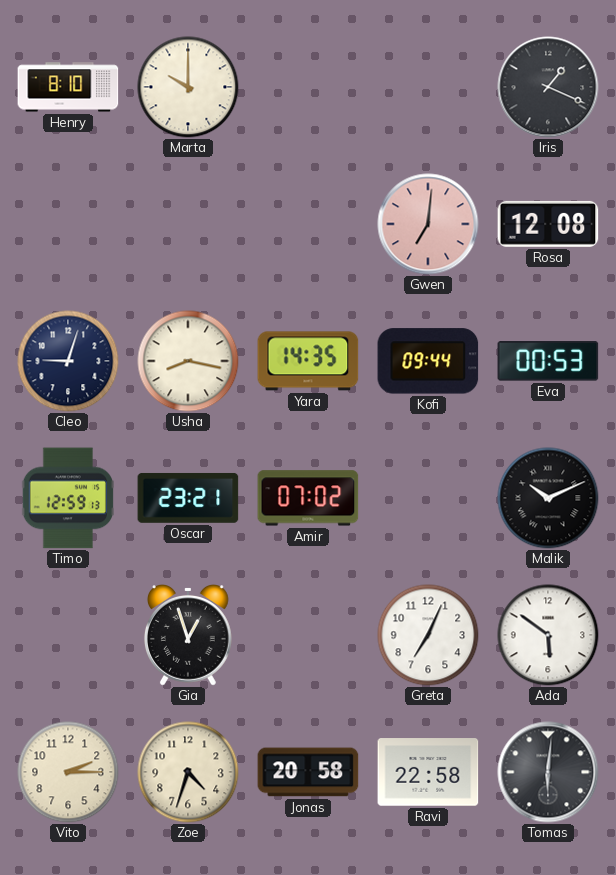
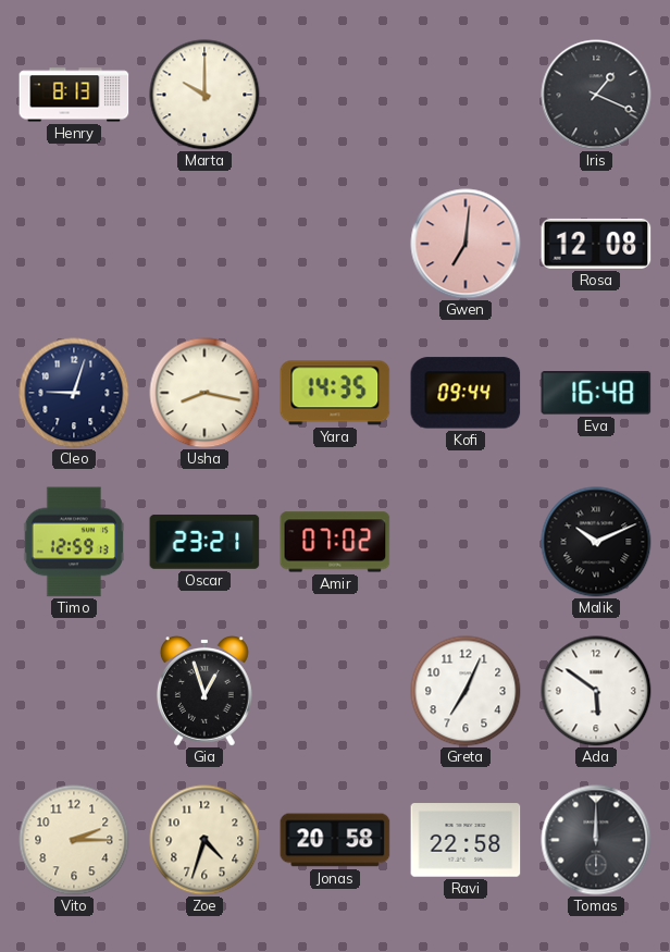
Henry: 8:10 -> 8:13
Eva: 00:53 -> 16:48
Tomas: 6:01 -> 12:00
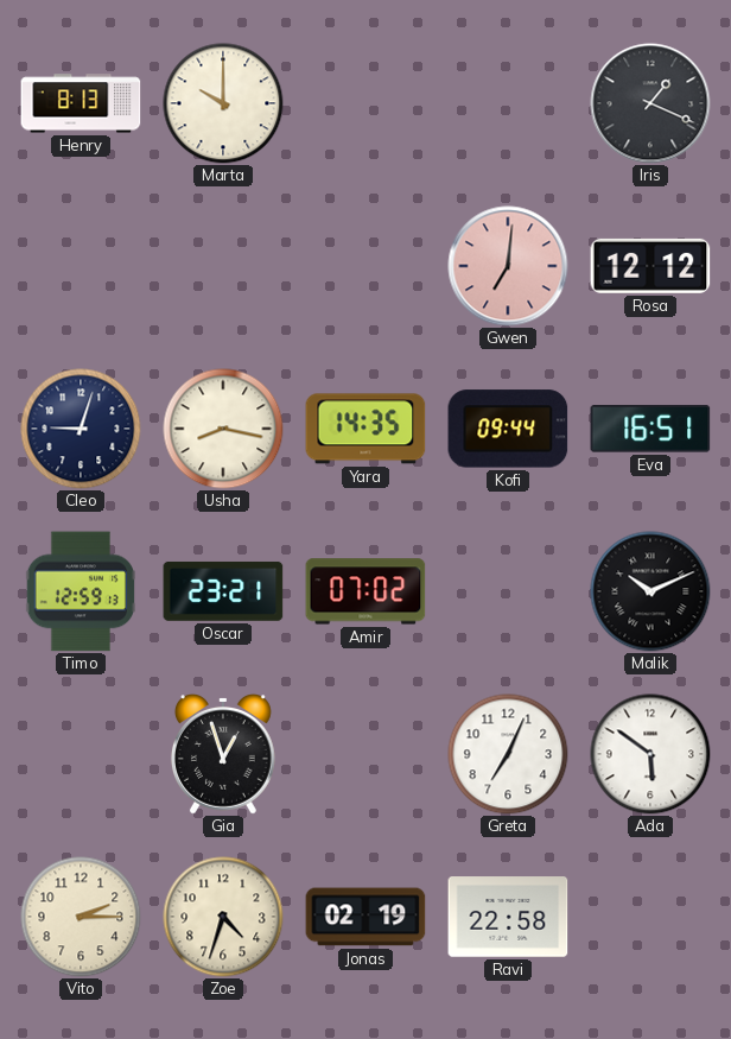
Rosa: 12:08 -> 12:12
Eva: 16:48 -> 16:51
Jonas: 20:58 -> 02:19
Tomas: 12:00 -> none
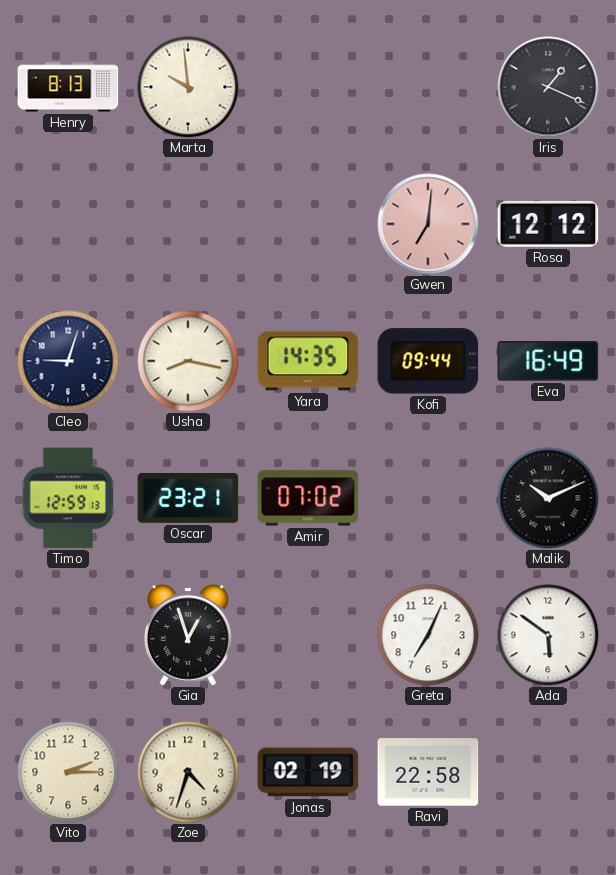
Marta: 10:00 -> 9:59
Eva: 16:51 -> 16:49
